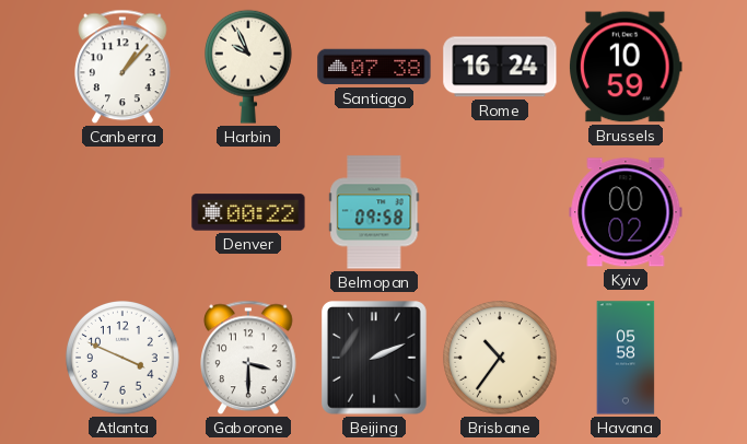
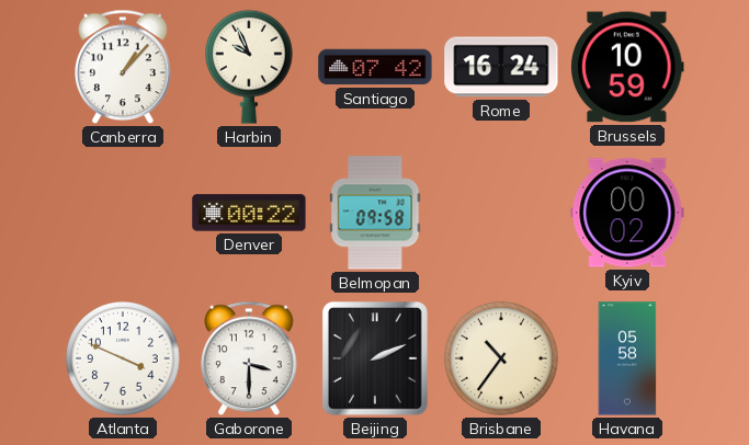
Santiago: 07:38 -> 07:42
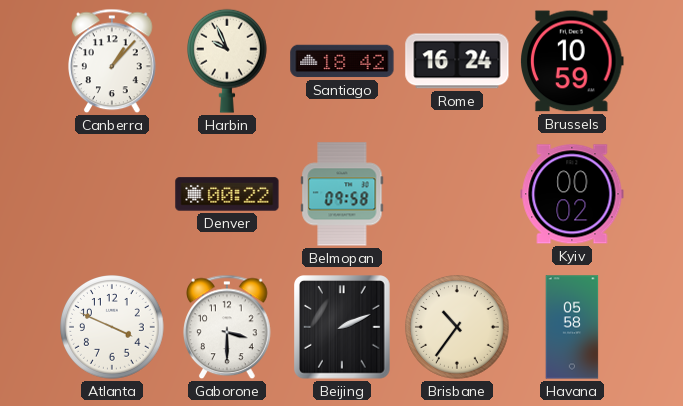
Santiago: 07:42 -> 18:42
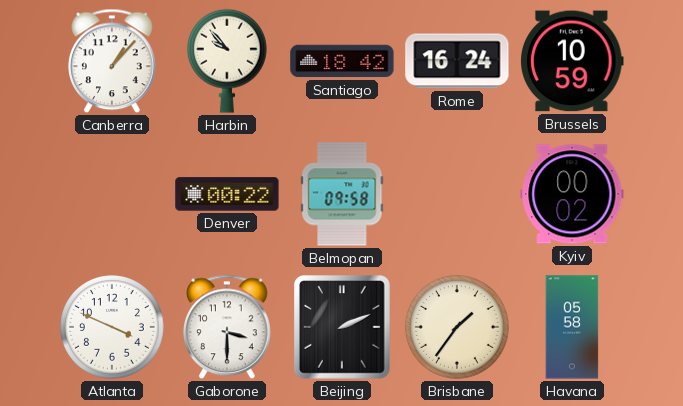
Harbin: 9:56 -> 9:53
Brisbane: 10:36 -> 1:36
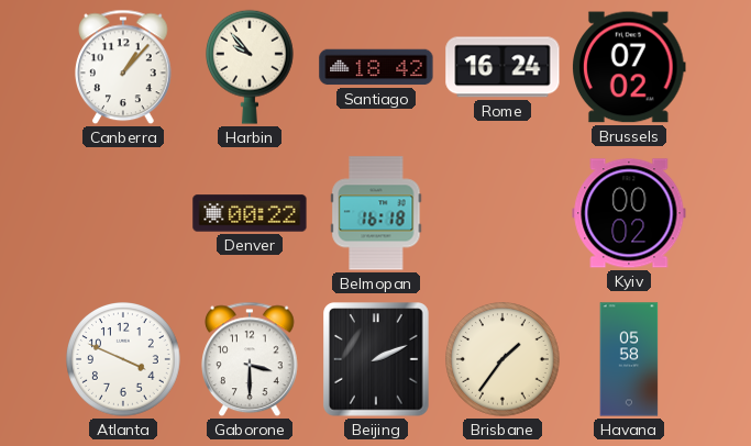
Brussels: 10:59 -> 07:02
Belmopan: 09:58 -> 16:18
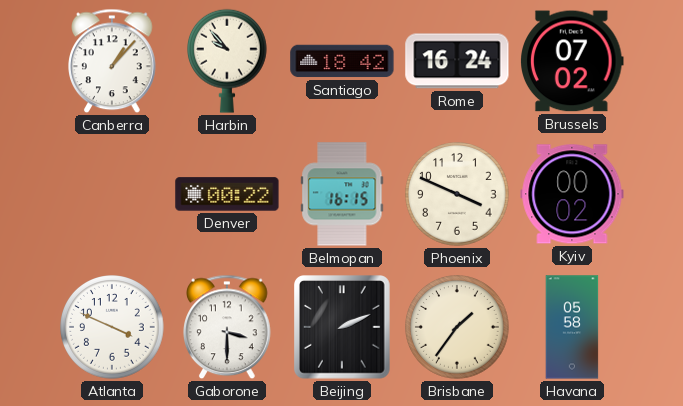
Belmopan: 16:18 -> 16:15
Phoenix: none -> 3:49
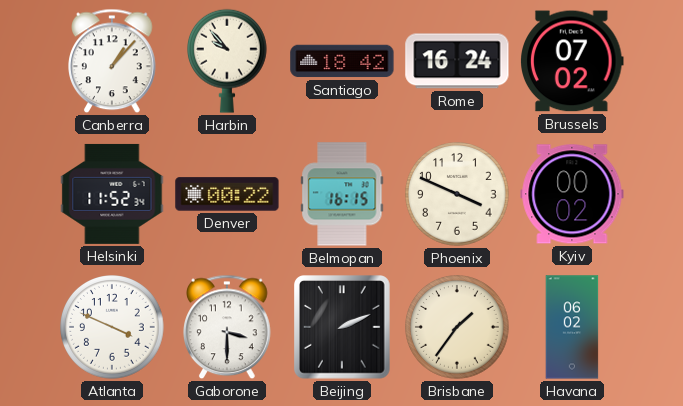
Helsinki: none -> 11:52
Havana: 05:58 -> 06:02
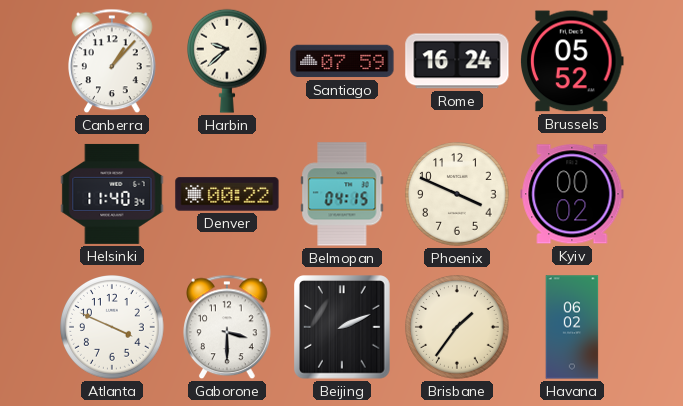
Harbin: 9:53 -> 9:38
Santiago: 18:42 -> 07:59
Brussels: 07:02 -> 05:52
Helsinki: 11:52 -> 11:40
Belmopan: 16:15 -> 04:15
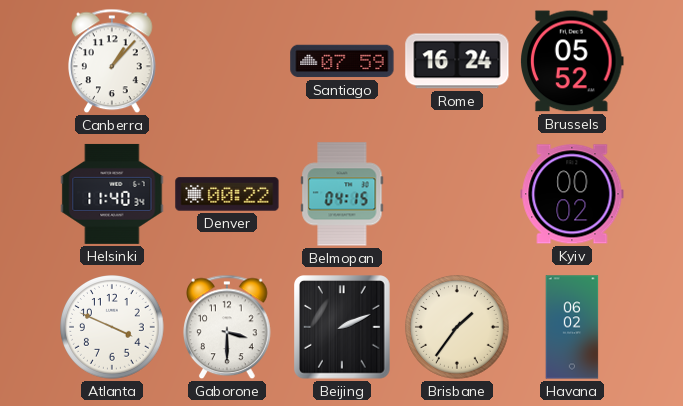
Harbin: 9:38 -> none
Phoenix: 3:49 -> none
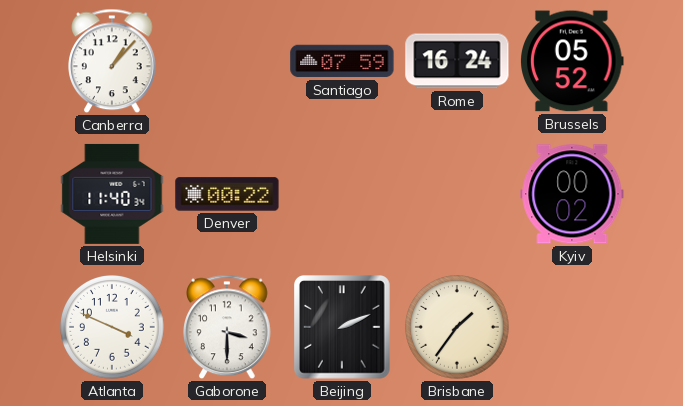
Belmopan: 04:15 -> none
Havana: 06:02 -> none
